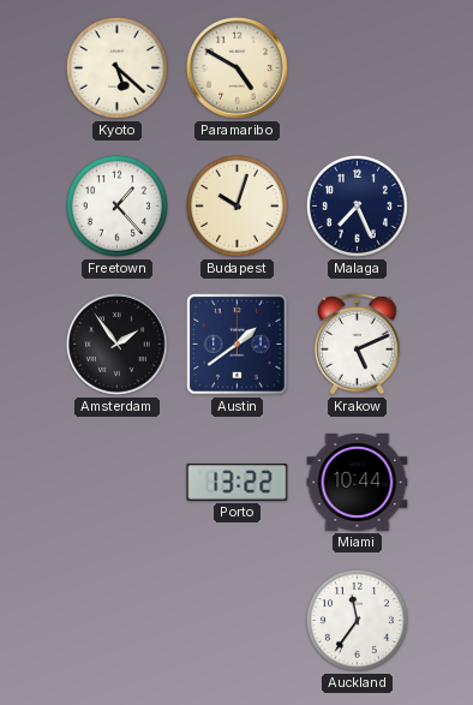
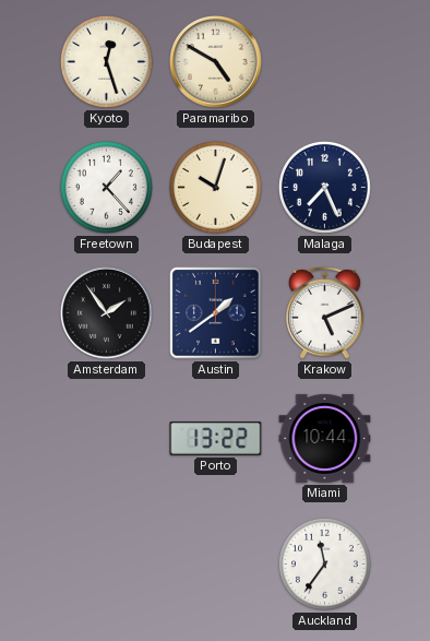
Kyoto: 5:22 -> 12:27
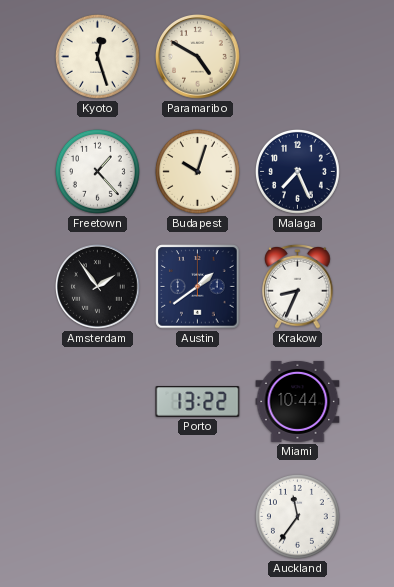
Krakow: 5:11 -> 8:34
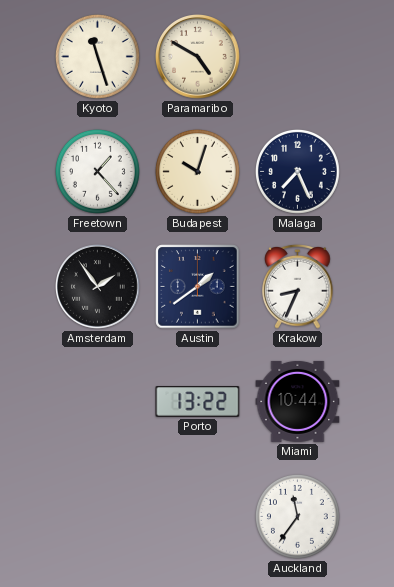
Kyoto: 12:27 -> 11:27
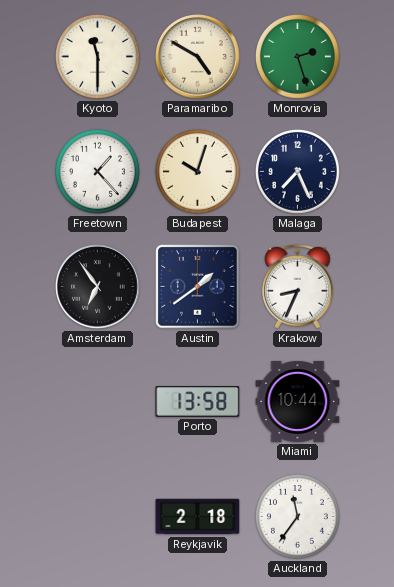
Kyoto: 11:27 -> 11:30
Monrovia: none -> 2:27
Amsterdam: 1:54 -> 6:54
Porto: 13:22 -> 13:58
Reykjavik: none -> 2:18
